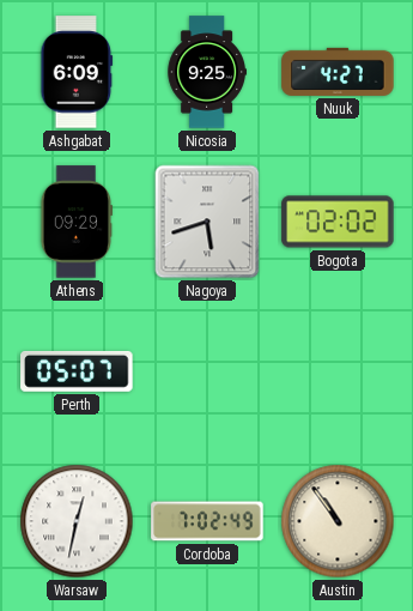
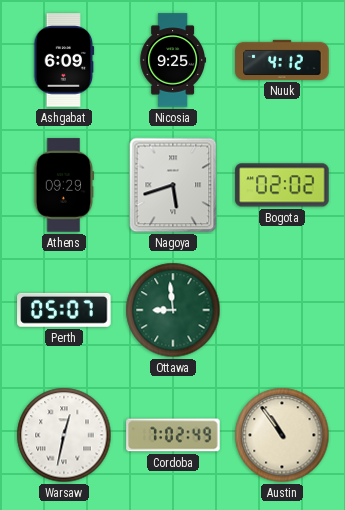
Nuuk: 4:27 -> 4:12
Ottawa: none -> 8:59
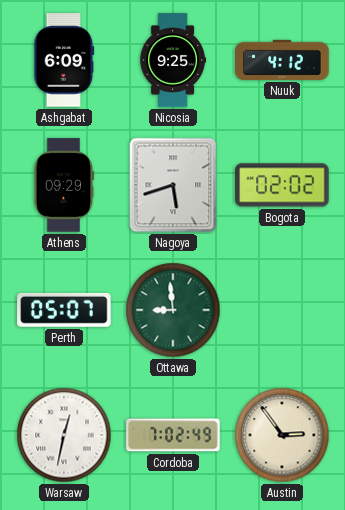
Austin: 10:54 -> 2:54
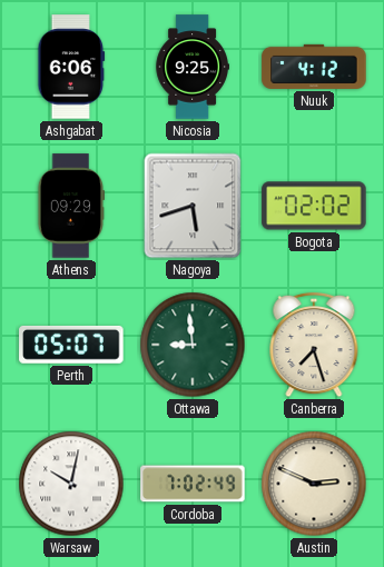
Ashgabat: 6:09 -> 6:06
Canberra: none -> 7:27
Warsaw: 12:32 -> 10:02
Austin: 2:54 -> 2:49
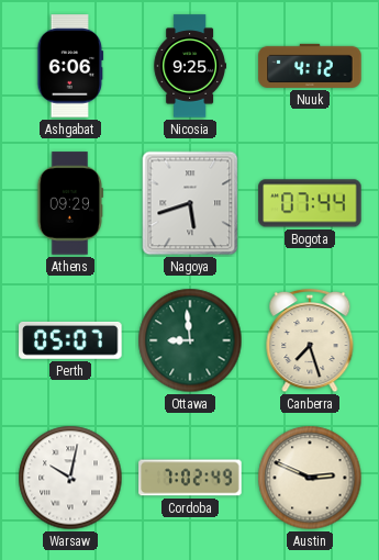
Bogota: 02:02 -> 07:44
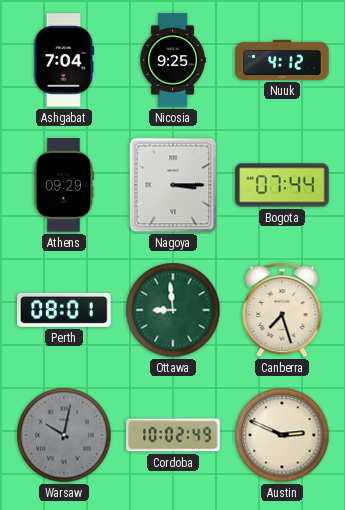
Ashgabat: 6:06 -> 7:04
Nagoya: 5:42 -> 3:15
Perth: 05:07 -> 08:01
Warsaw dial: white -> grey
Cordoba: 7:02 -> 10:02
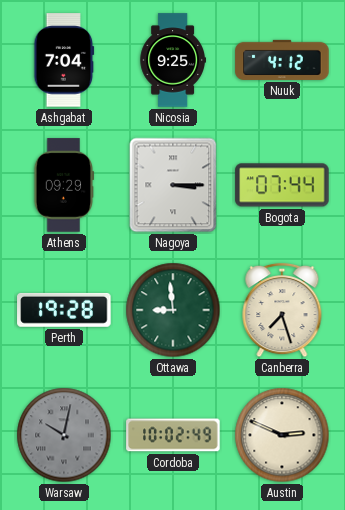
Perth: 08:01 -> 19:28
